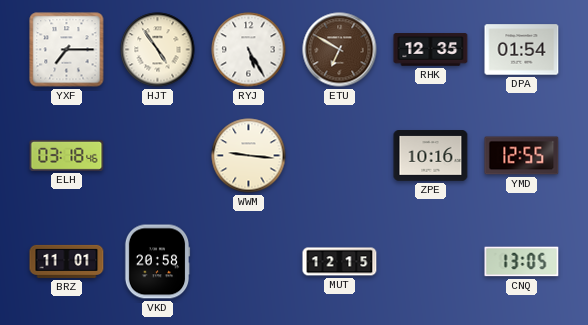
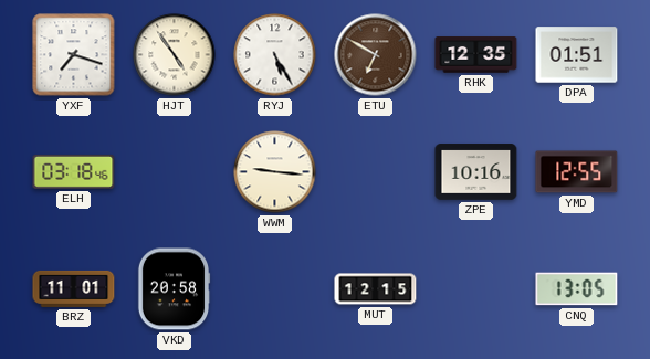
YXF: 7:15 -> 7:18
DPA: 01:54 -> 01:51
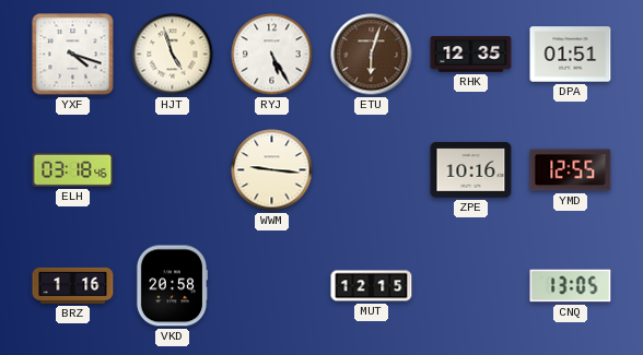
YXF: 7:18 -> 4:18
HJT: 4:54 -> 4:57
ETU: 6:50 -> 6:03
BRZ: 11:01 -> 1:16
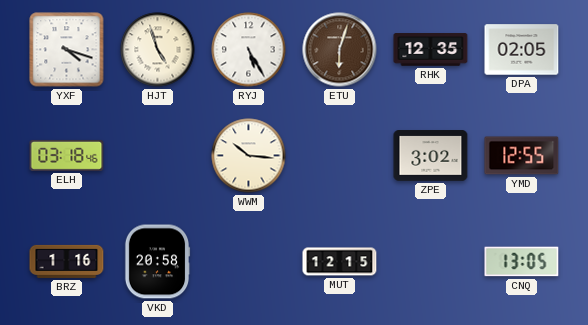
DPA: 01:51 -> 02:05
WWM: 9:16 -> 10:16
ZPE: 10:16 -> 3:02
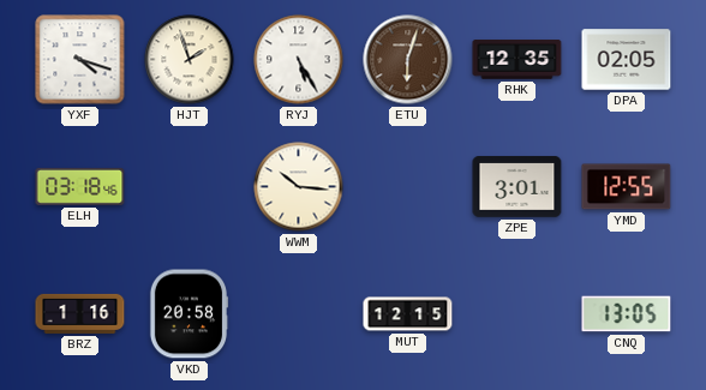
HJT: 4:57 -> 1:57
ZPE: 3:02 -> 3:01
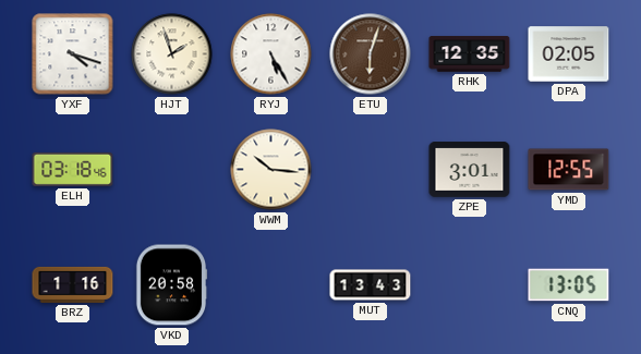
MUT: 12:15 -> 13:43
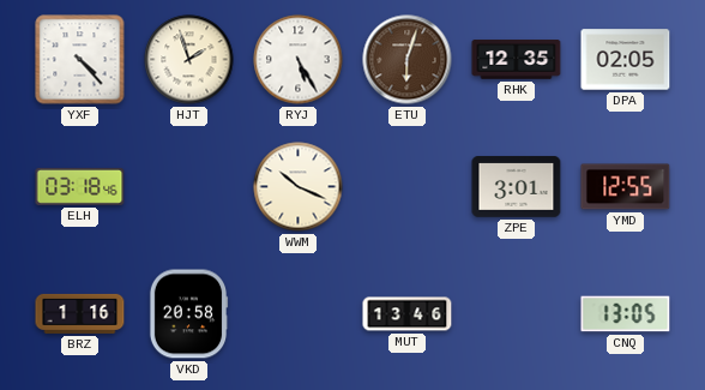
YXF: 4:18 -> 4:23
WWM: 10:16 -> 10:19
MUT: 13:43 -> 13:46
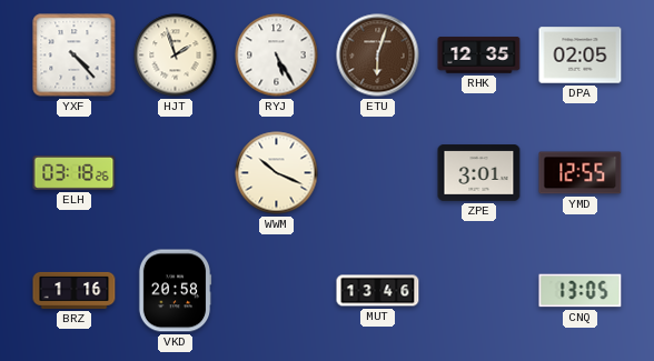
ELH: 03:18:46 -> 03:18:26
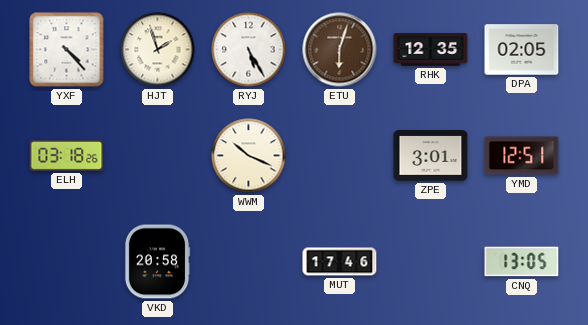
YMD: 12:55 -> 12:51
BRZ: 1:16 -> none
MUT: 13:46 -> 17:46
